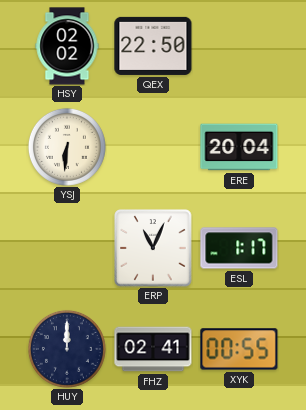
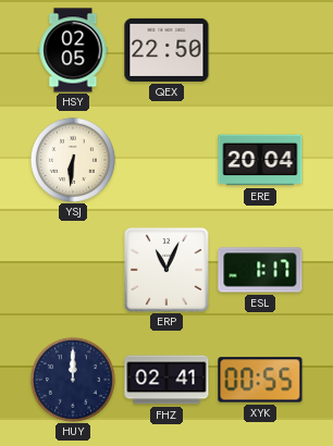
HSY: 02:02 -> 02:05
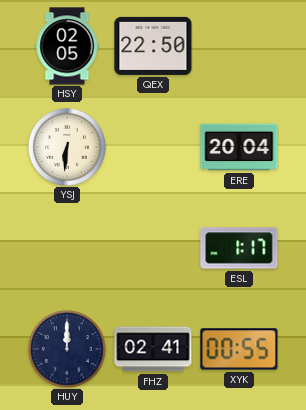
ERP: 11:04 -> none
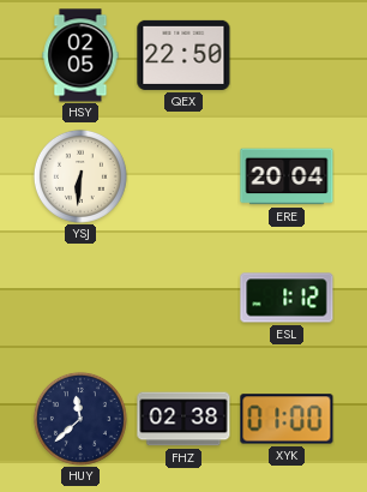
ESL: 1:17 -> 1:12
HUY: 12:00 -> 11:38
FHZ: 02:41 -> 02:38
XYK: 00:55 -> 01:00
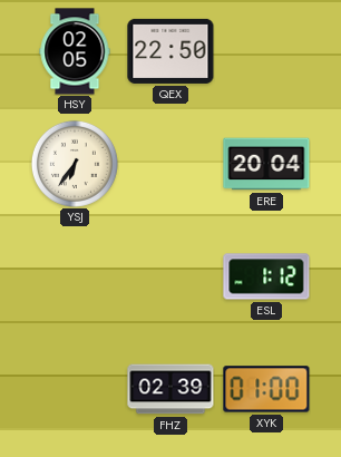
YSJ: 6:31 -> 6:36
HUY: 11:38 -> none
FHZ: 02:38 -> 02:39
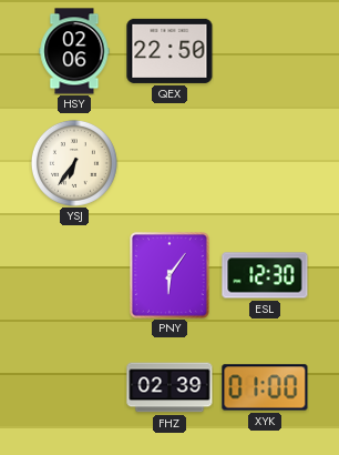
HSY: 02:05 -> 02:06
ERE: 20:04 -> none
PNY: none -> 6:06
ESL: 1:12 -> 12:30
